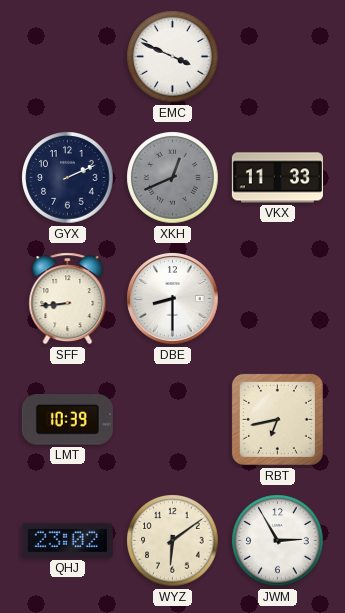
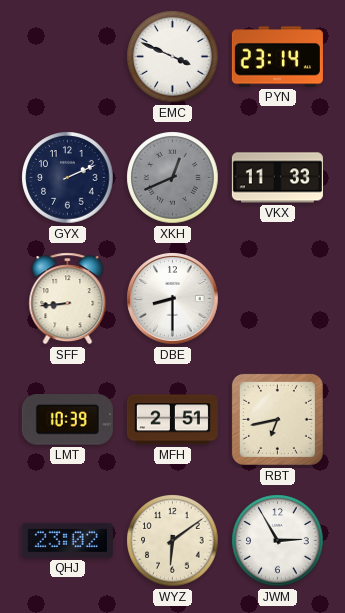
PYN: none -> 23:14
MFH: none -> 2:51
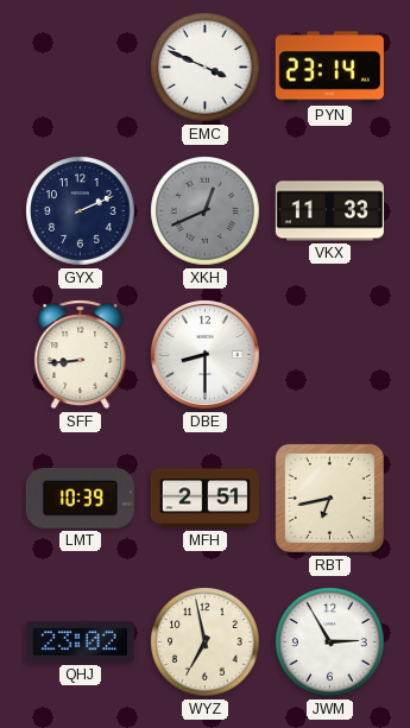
WYZ: 6:09 -> 6:58
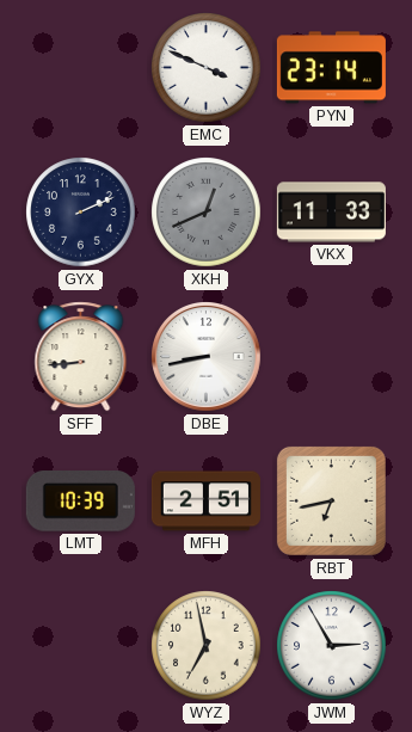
DBE: 8:30 -> 8:43
QHJ: 23:02 -> none
